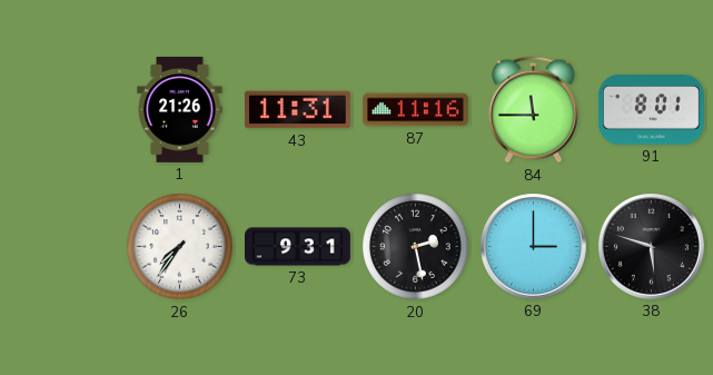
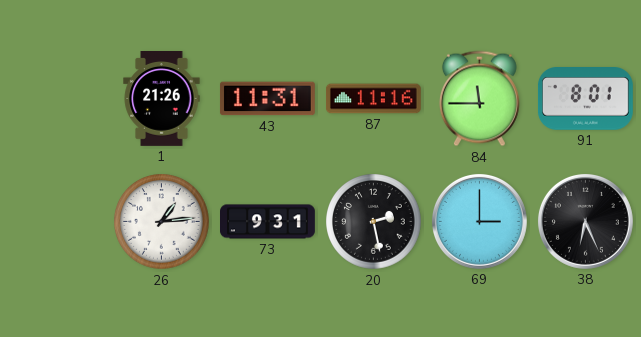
26: 7:36 -> 1:14
38: 5:48 -> 6:26
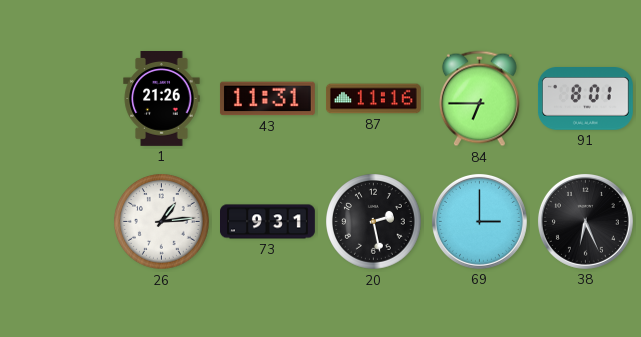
84: 11:45 -> 6:45
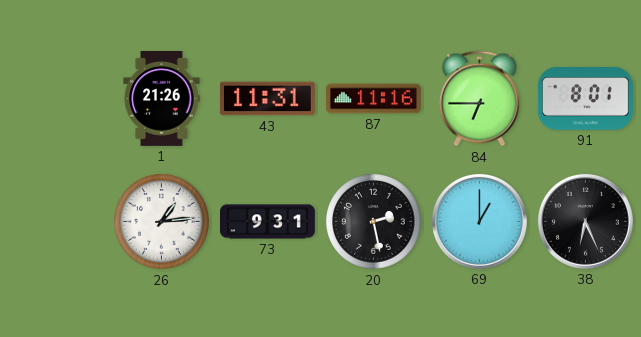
69: 3:00 -> 1:00
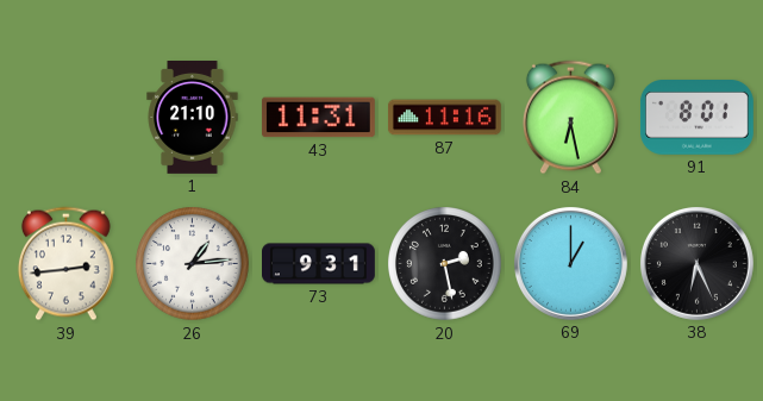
1: 21:26 -> 21:10
84: 6:45 -> 6:28
39: none -> 2:44
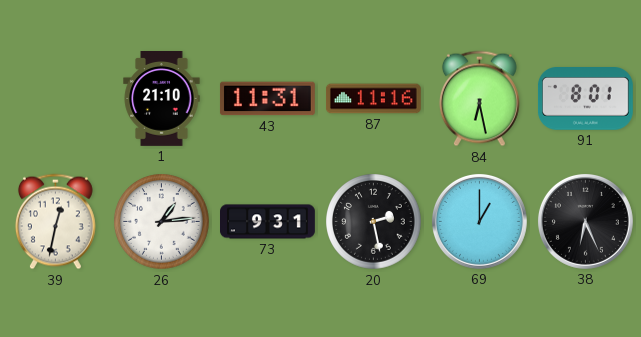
39: 2:44 -> 12:32
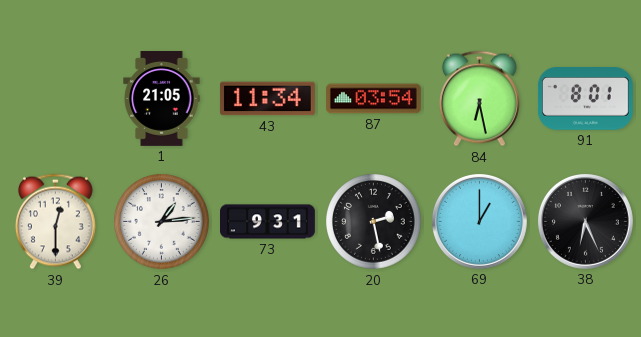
1: 21:10 -> 21:05
43: 11:31 -> 11:34
87: 11:16 -> 03:54
39: 12:32 -> 12:30
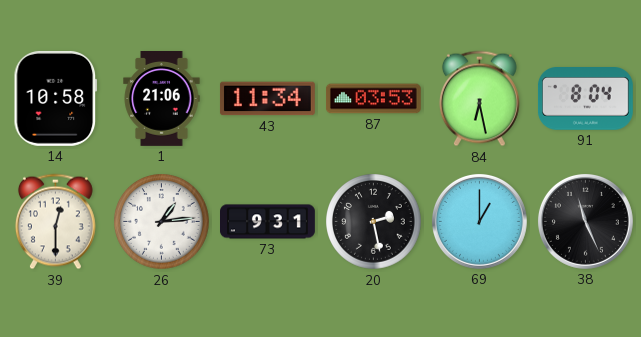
14: none -> 10:58
1: 21:05 -> 21:06
87: 03:54 -> 03:53
91: 8:01 -> 8:04
38: 6:26 -> 11:26
